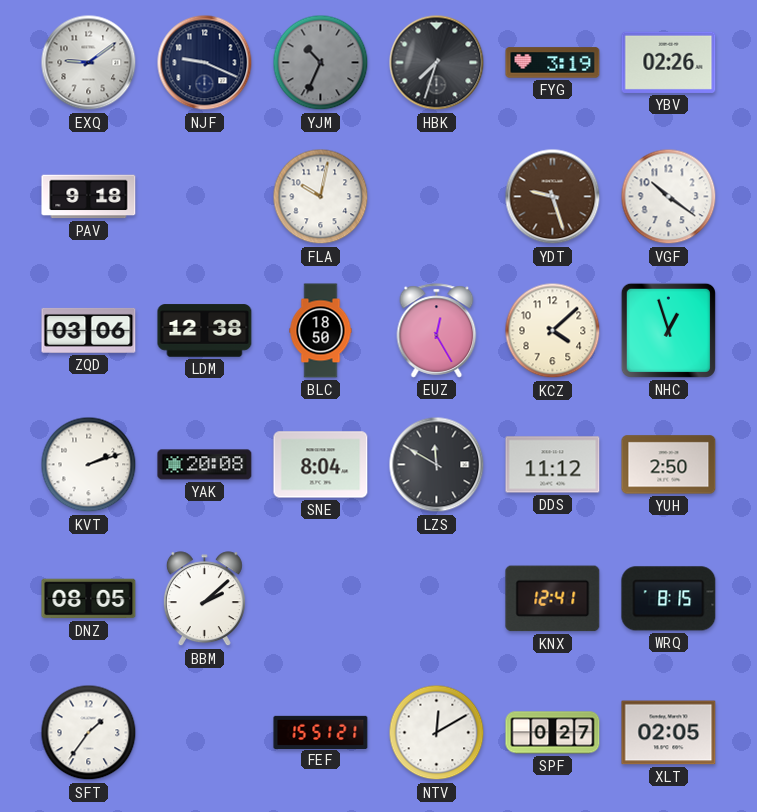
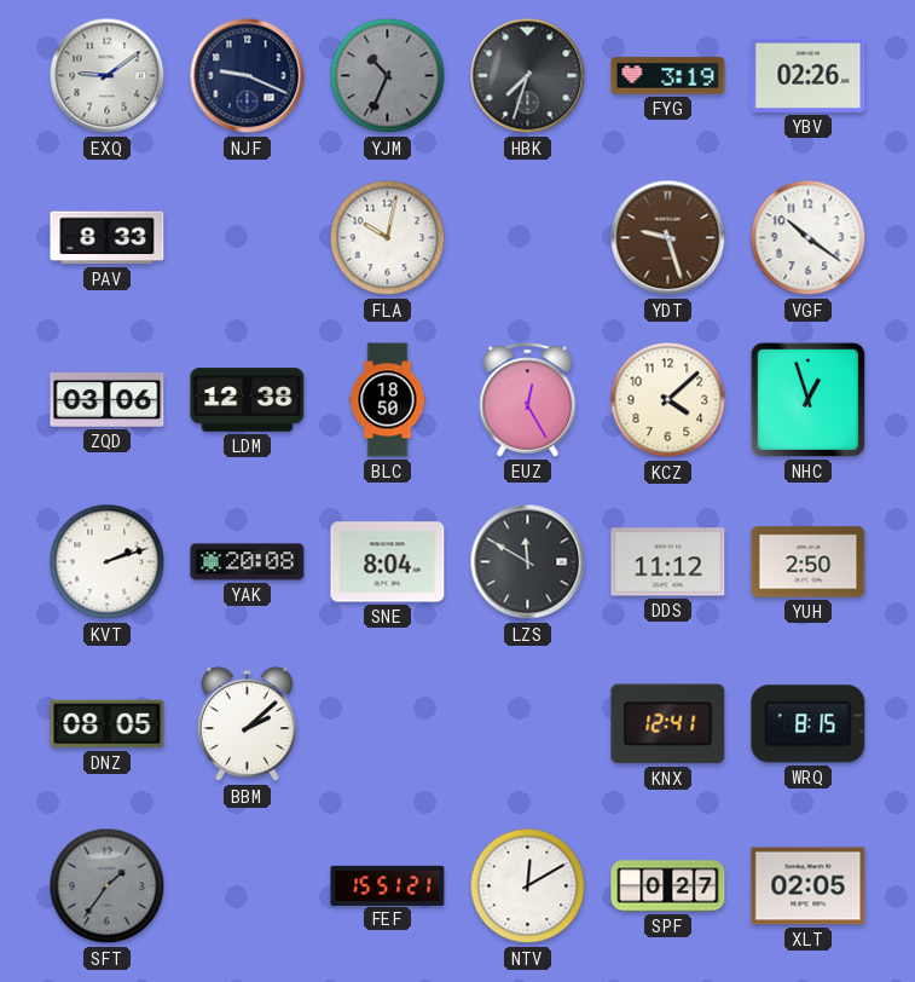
PAV: 9:18 -> 8:33
SFT dial: white -> grey
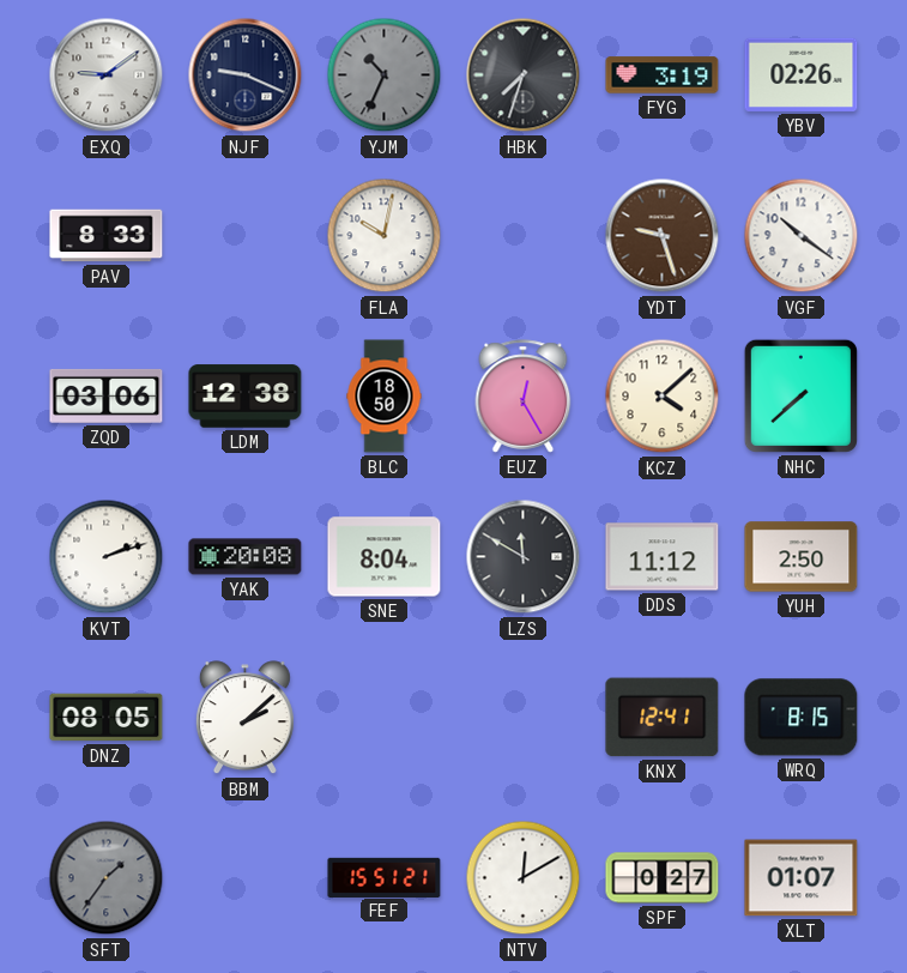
NHC: 12:57 -> 7:38
XLT: 02:05 -> 01:07
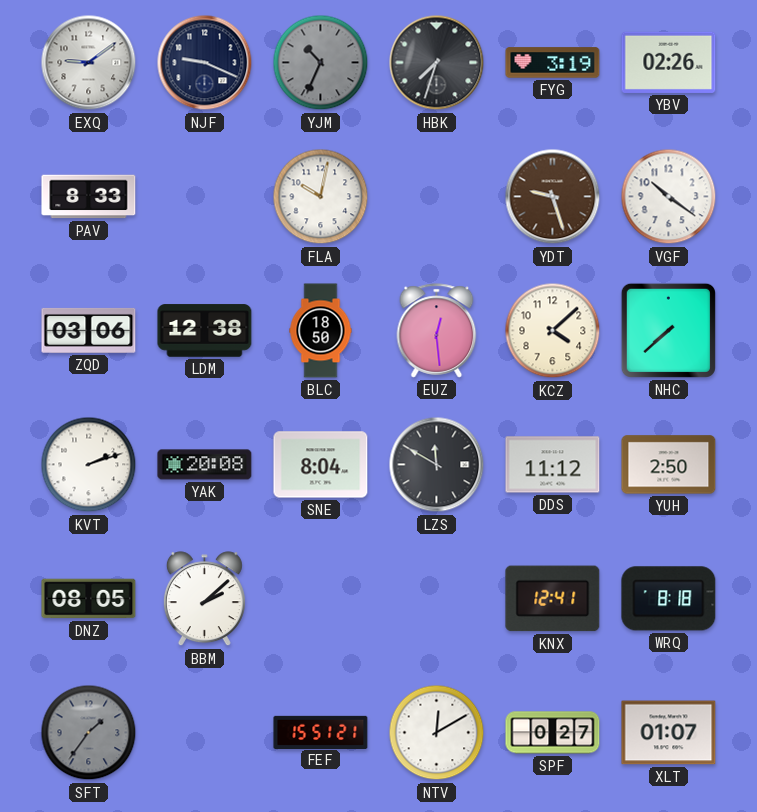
EUZ: 12:25 -> 12:29
WRQ: 8:15 -> 8:18
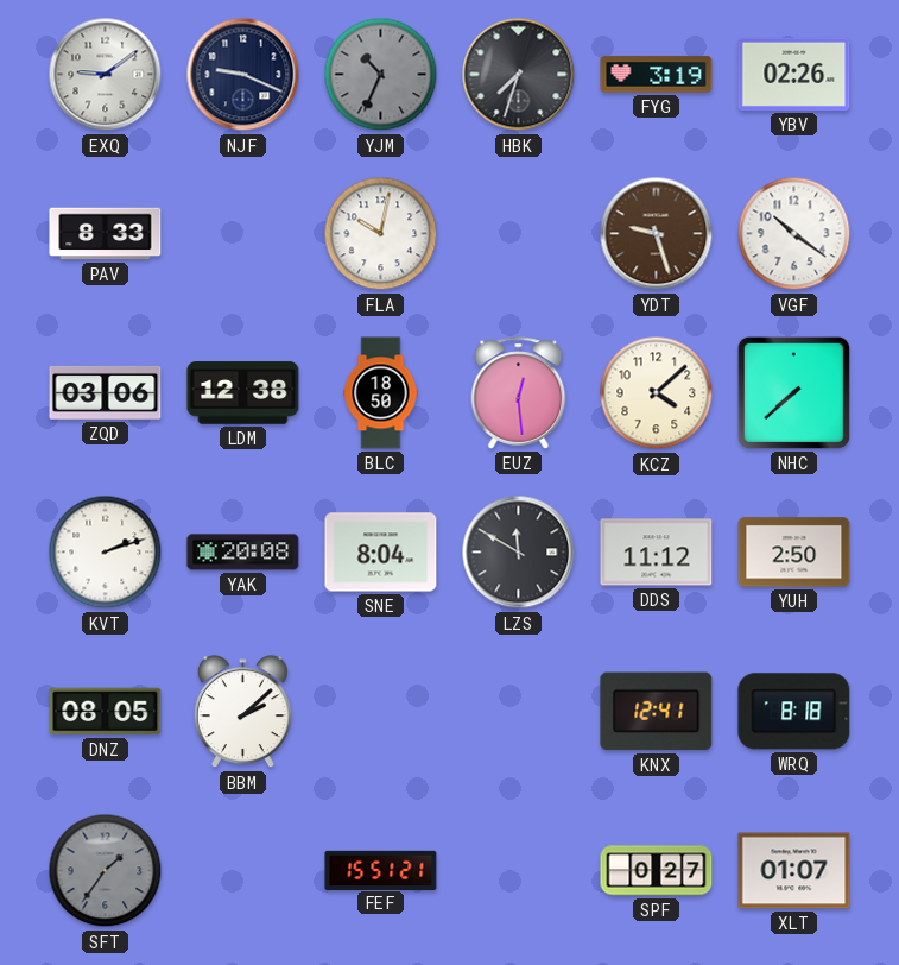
NTV: 12:10 -> none
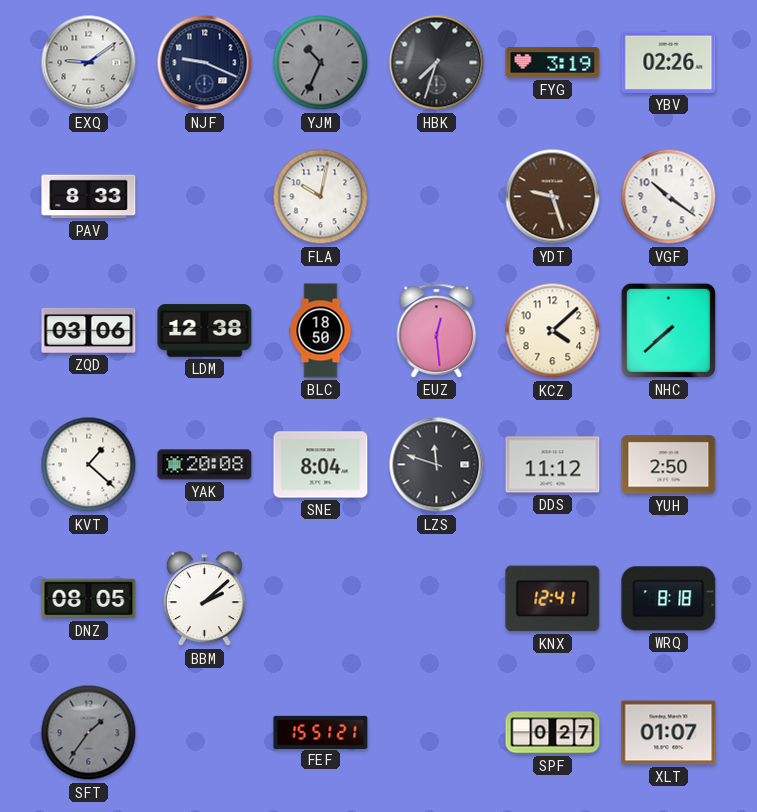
KVT: 2:12 -> 1:22
LZS: 11:50 -> 11:48
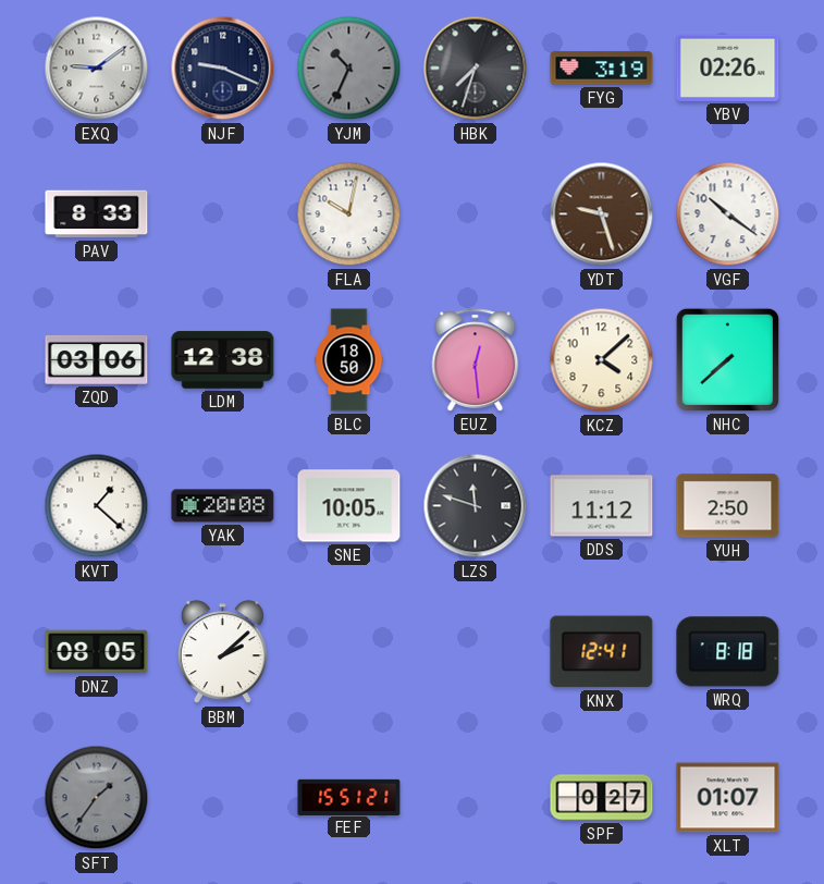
SNE: 8:04 -> 10:05
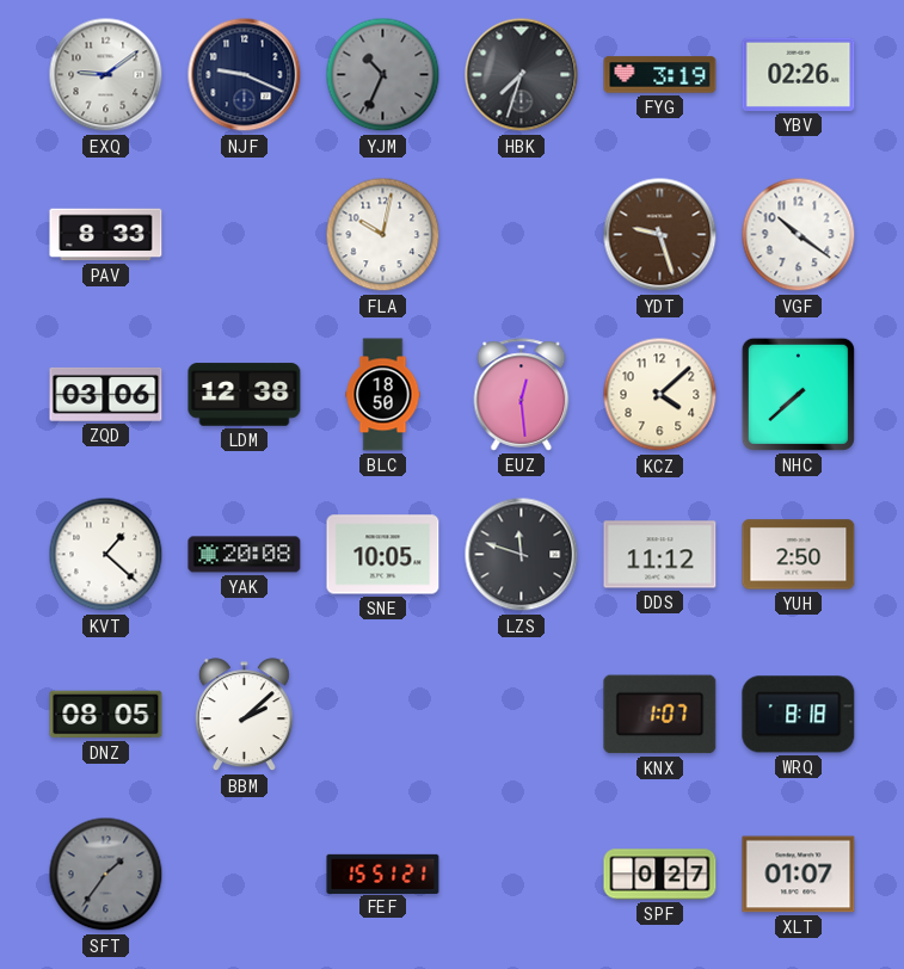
KNX: 12:41 -> 1:07
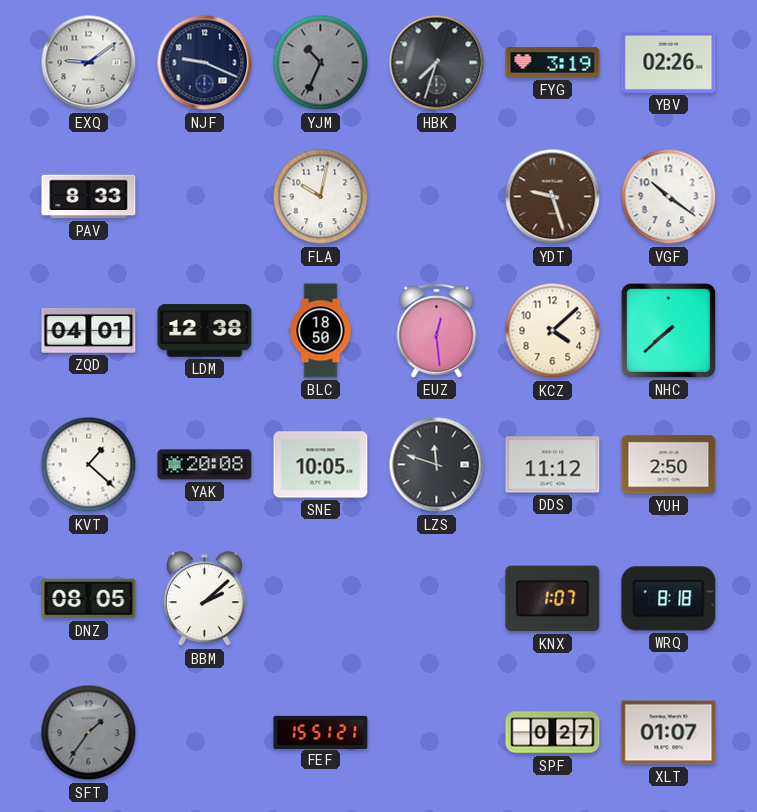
ZQD: 03:06 -> 04:01
